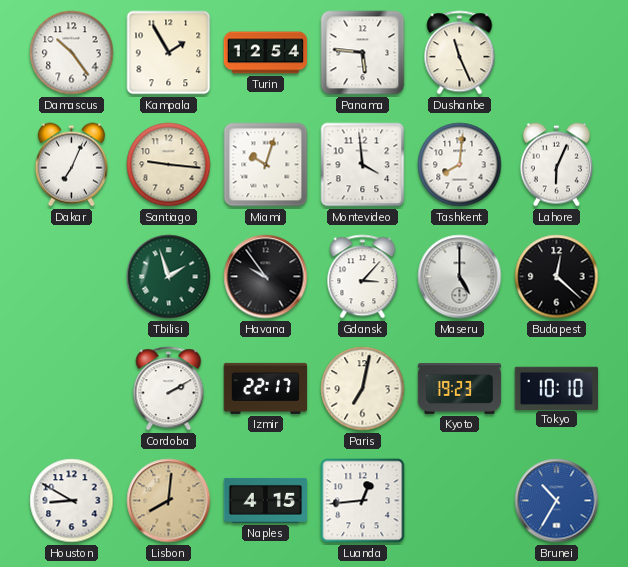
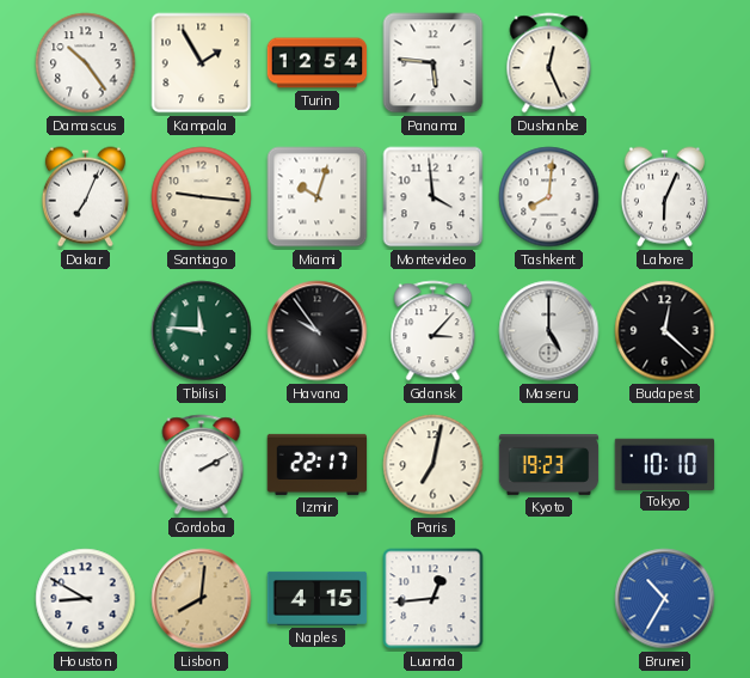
Dushanbe: 11:26 -> 12:26
Tbilisi: 1:57 -> 11:46
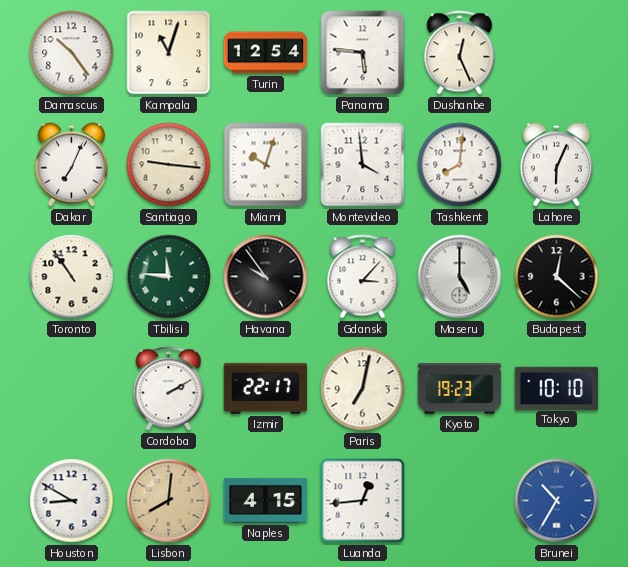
Kampala: 1:55 -> 11:03
Toronto: none -> 10:54
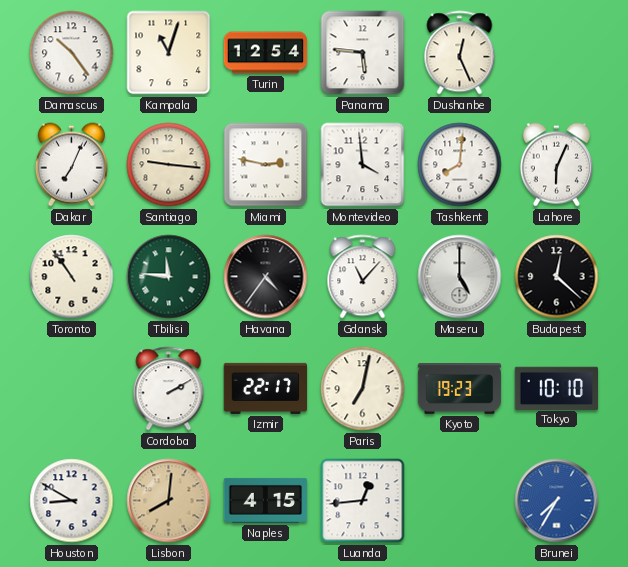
Miami: 10:03 -> 2:47
Havana: 9:54 -> 4:36
Gdansk: 3:07 -> 11:07
Brunei: 10:35 -> 7:35
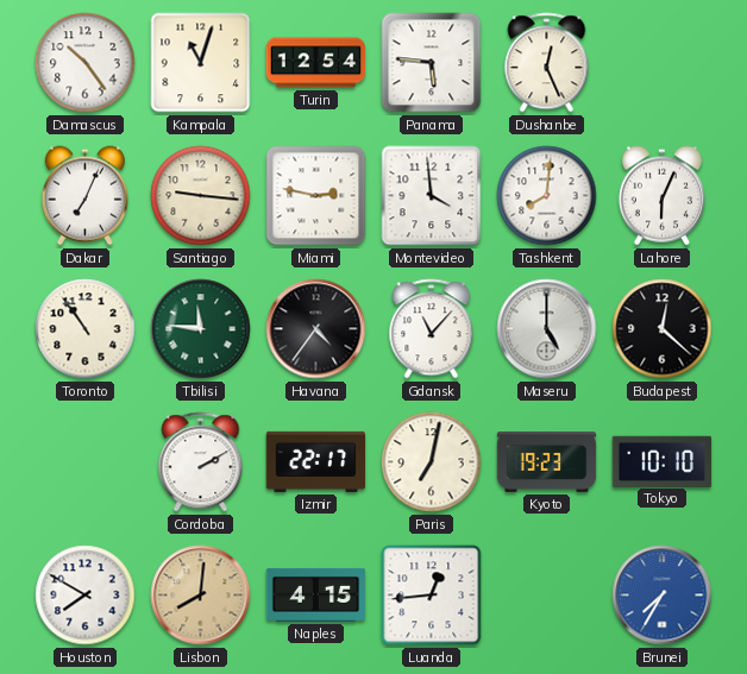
Houston: 8:50 -> 7:50
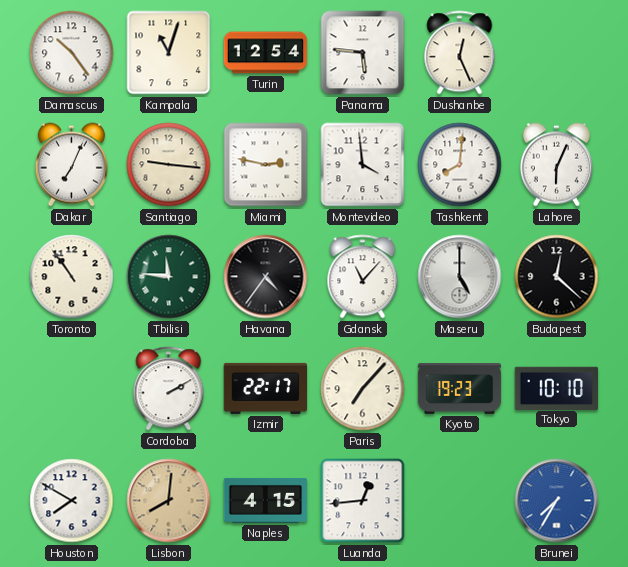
Paris: 7:02 -> 7:07
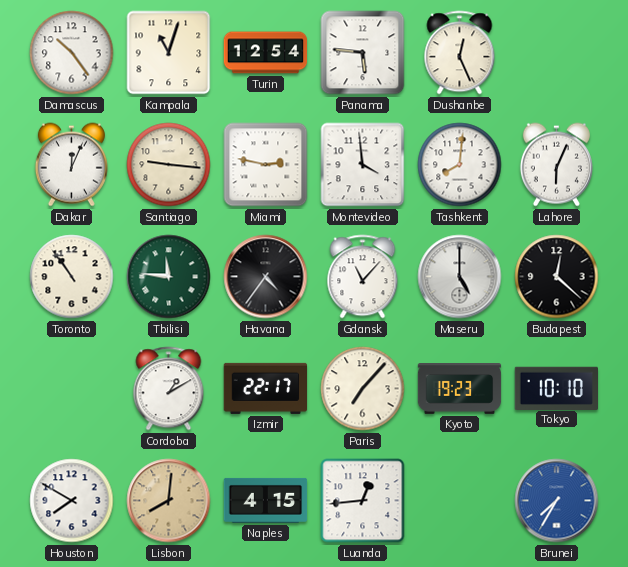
Dakar: 7:04 -> 12:04
Cordoba: 2:10 -> 1:10
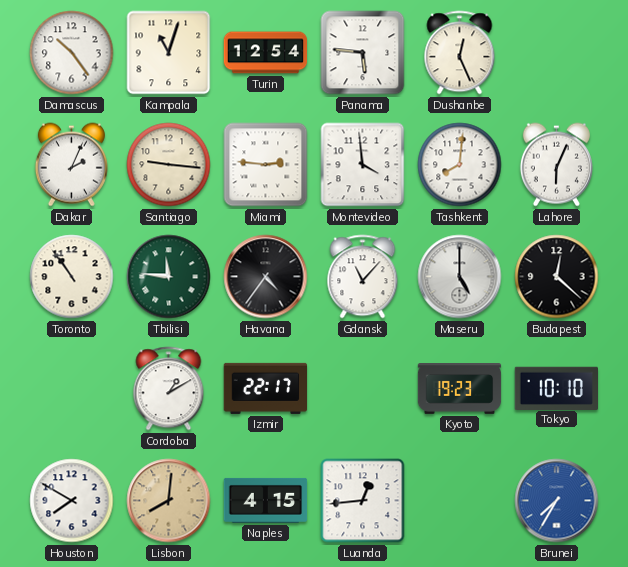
Dakar: 12:04 -> 2:04
Miami: 2:47 -> 2:46
Paris: 7:07 -> none
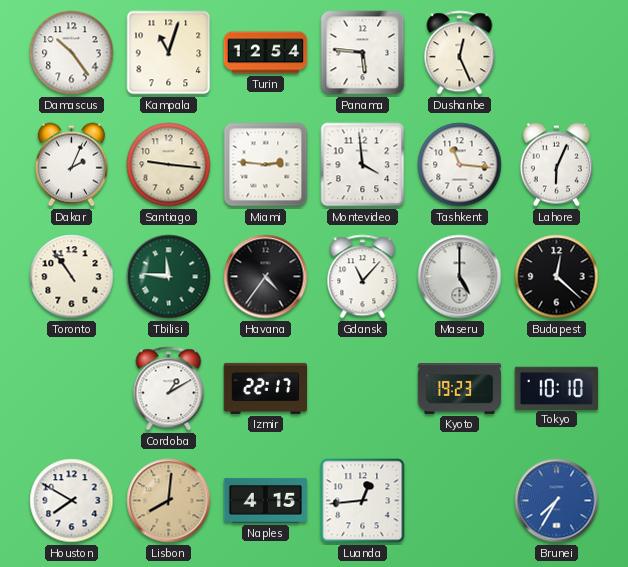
Tashkent: 8:01 -> 11:16
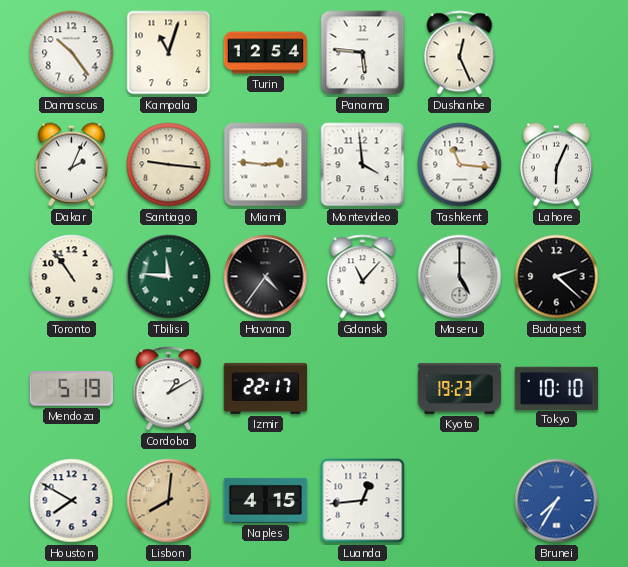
Budapest: 12:22 -> 2:22
Mendoza: none -> 5:19
